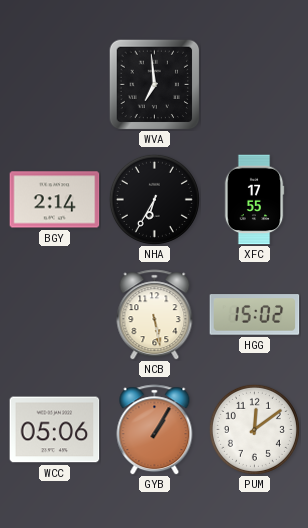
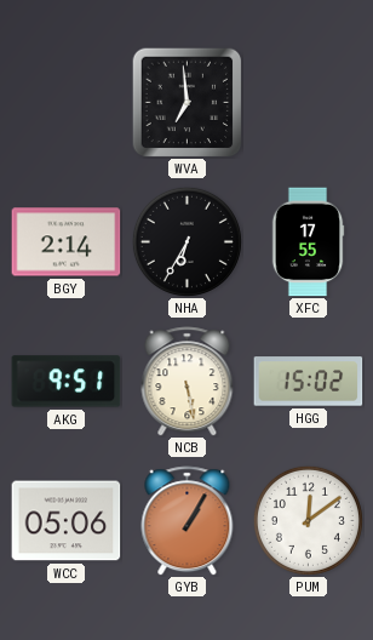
AKG: none -> 9:51
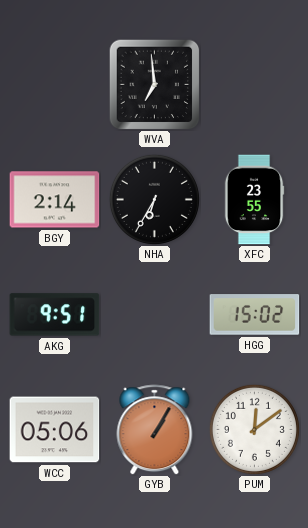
XFC: 17:55 -> 23:55
NCB: 5:28 -> none
